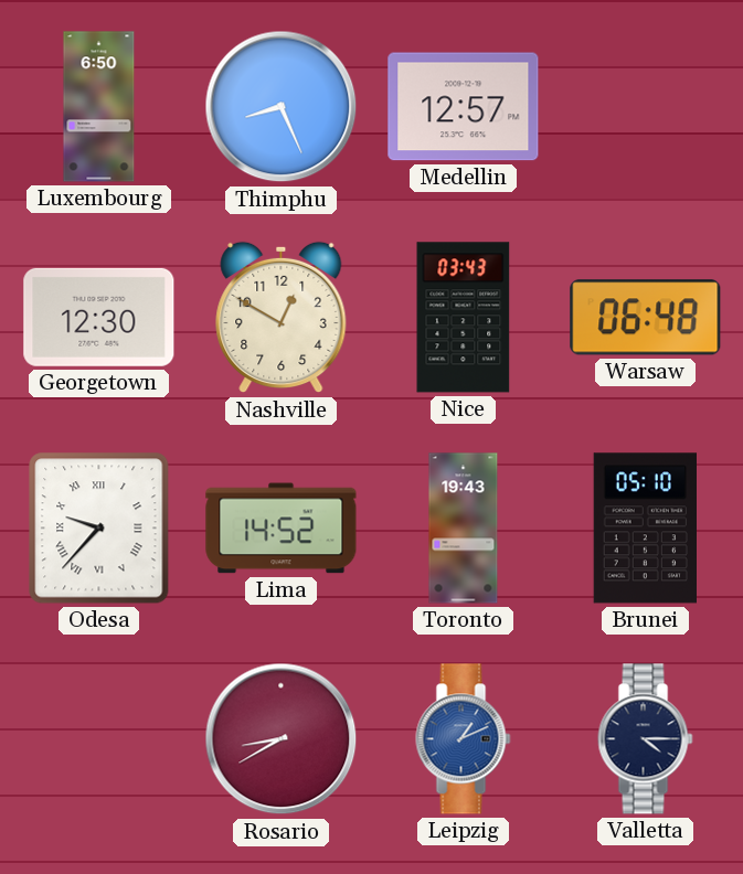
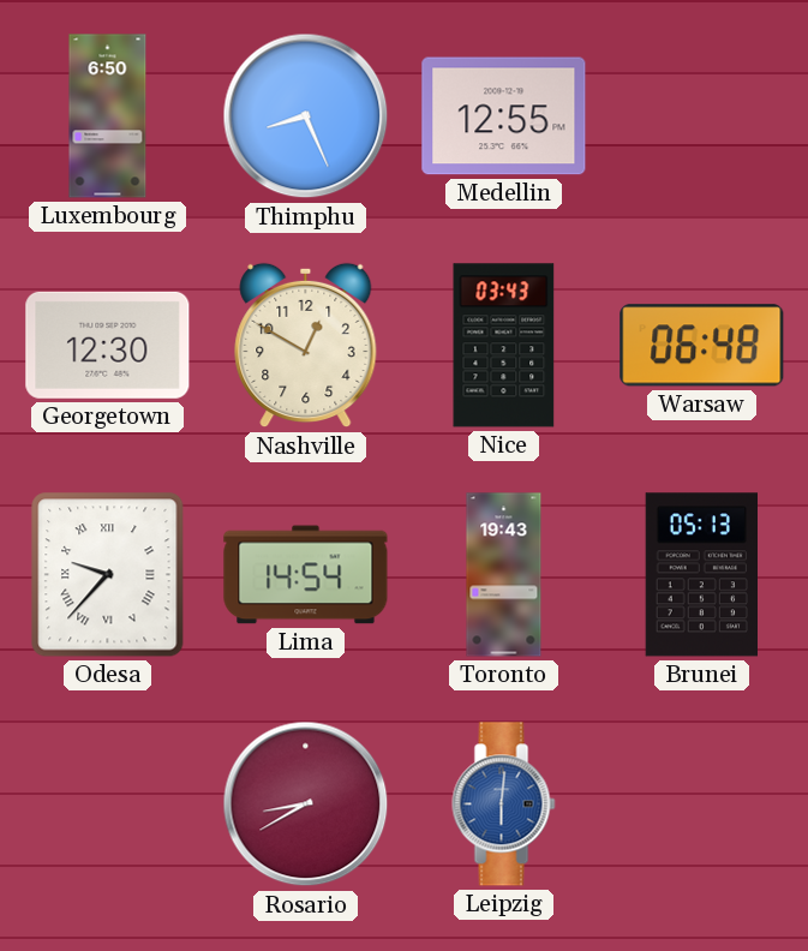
Medellin: 12:57 -> 12:55
Lima: 14:52 -> 14:54
Brunei: 05:10 -> 05:13
Leipzig: 1:11 -> 6:01
Valletta: 4:15 -> none
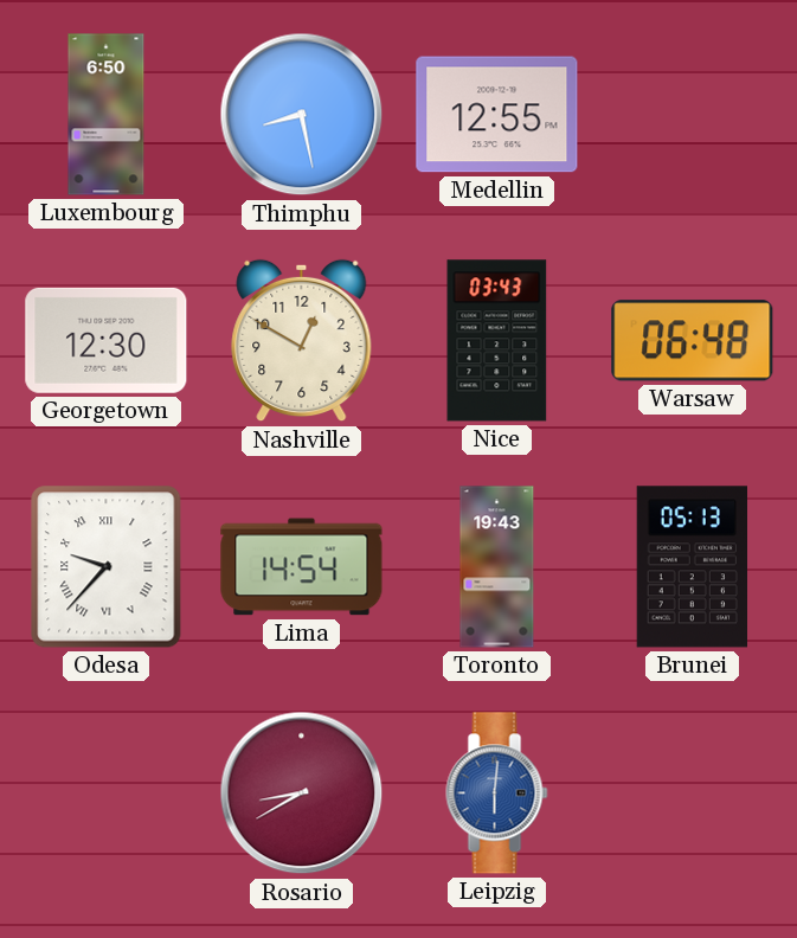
Thimphu: 8:26 -> 8:28
